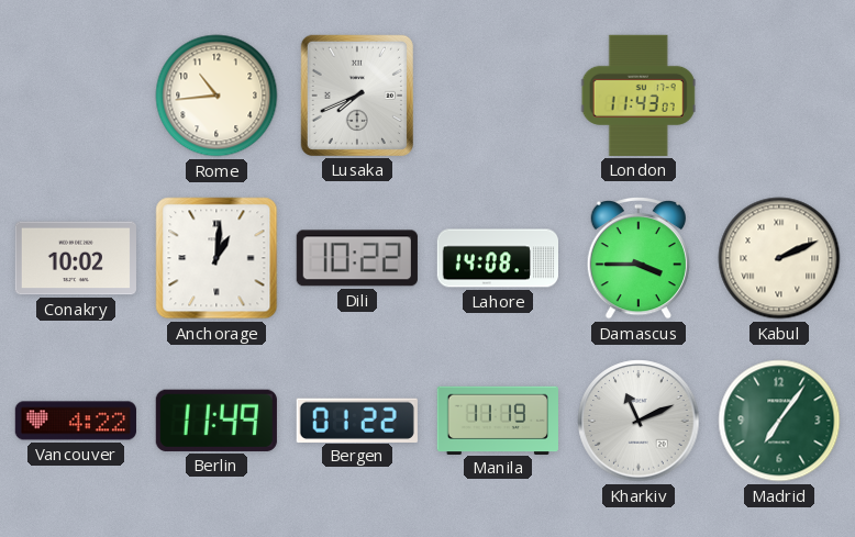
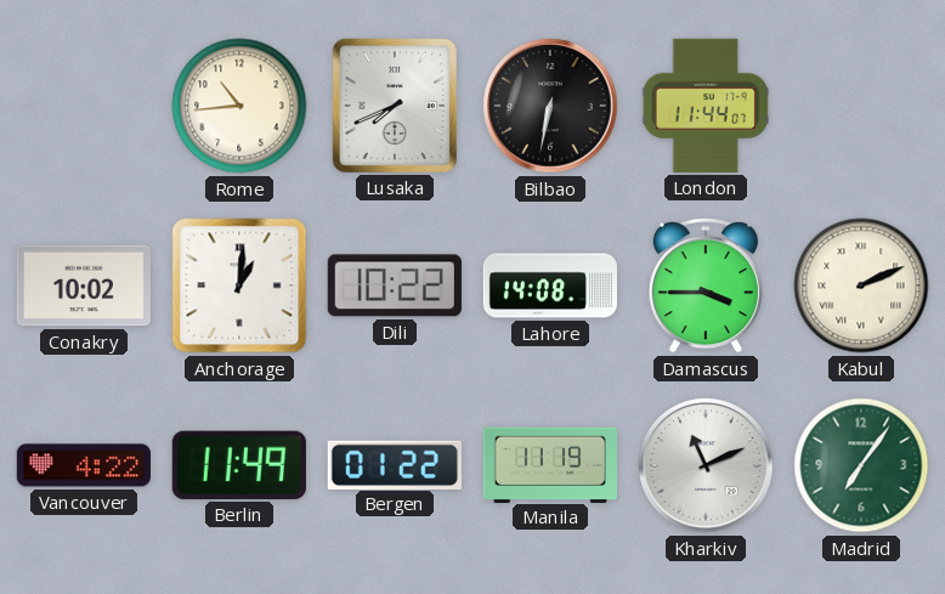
Bilbao: none -> 6:32
London: 11:43 -> 11:44
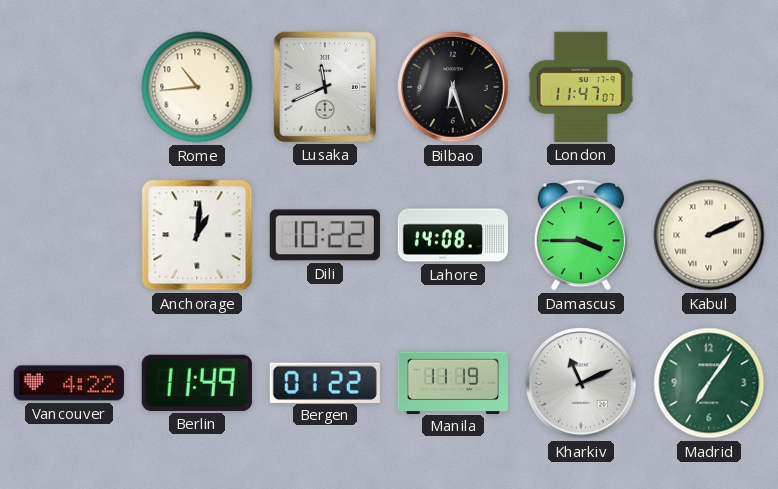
Lusaka: 7:41 -> 11:41
Bilbao: 6:32 -> 6:27
London: 11:44 -> 11:47
Conakry: 10:02 -> none
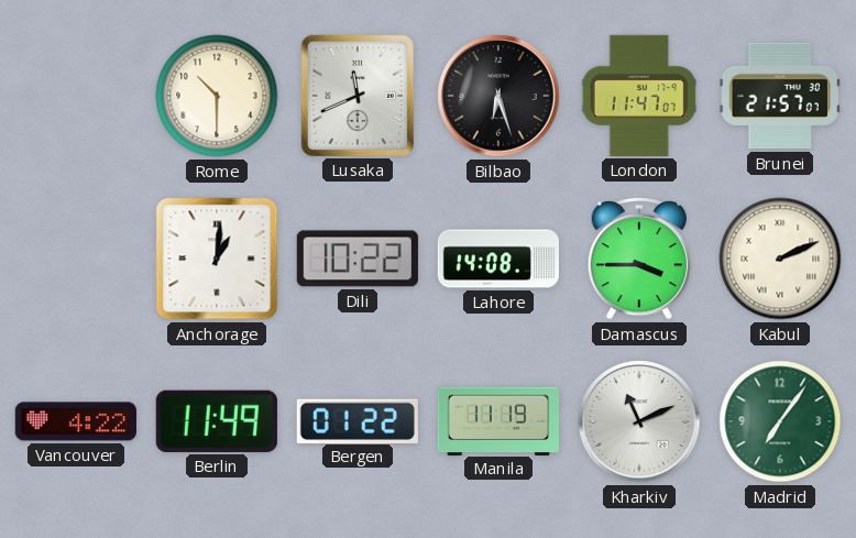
Rome: 10:44 -> 10:30
Brunei: none -> 21:57
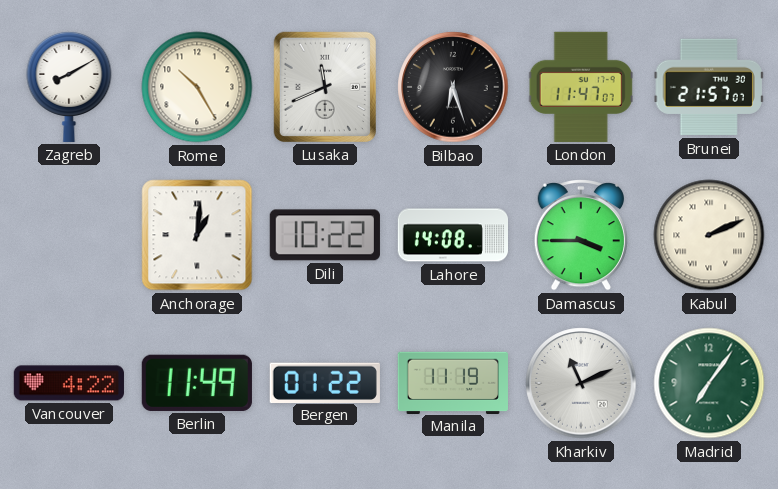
Zagreb: none -> 8:10
Rome: 10:30 -> 10:25
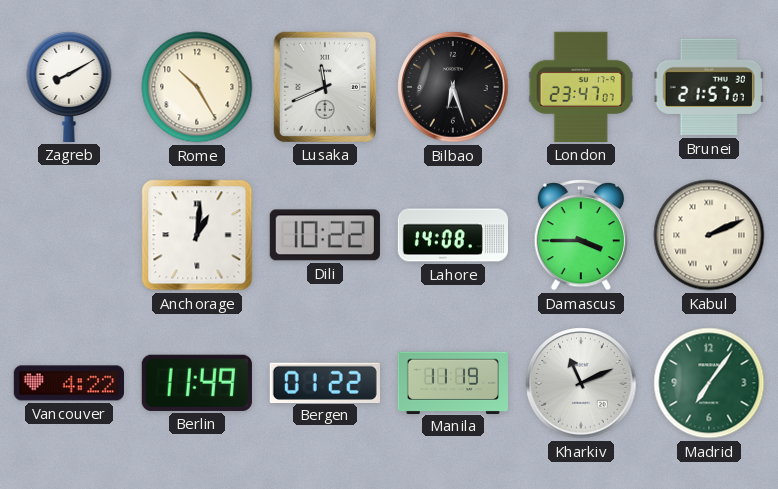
London: 11:47 -> 23:47
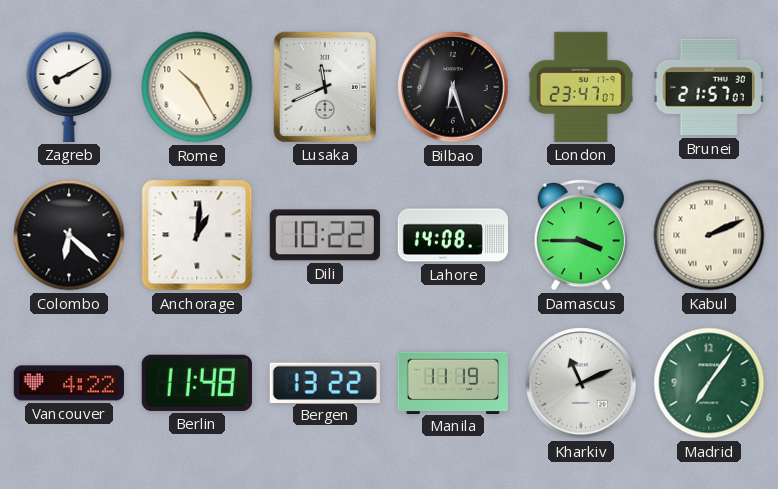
Colombo: none -> 6:22
Berlin: 11:49 -> 11:48
Bergen: 01:22 -> 13:22
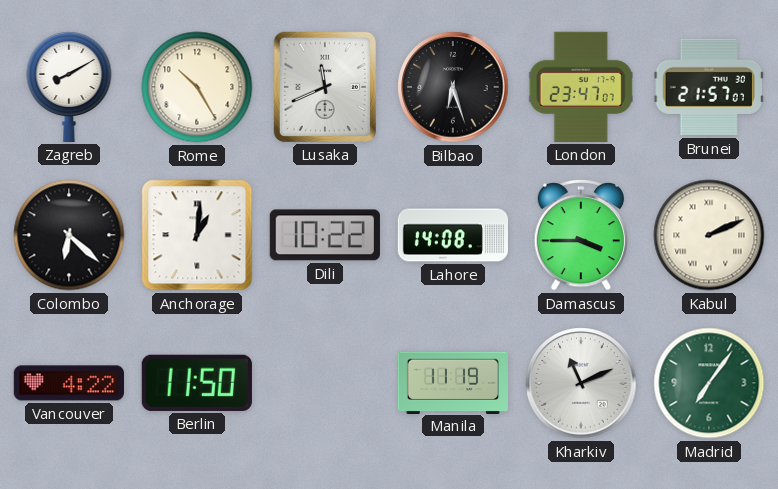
Berlin: 11:48 -> 11:50
Bergen: 13:22 -> none
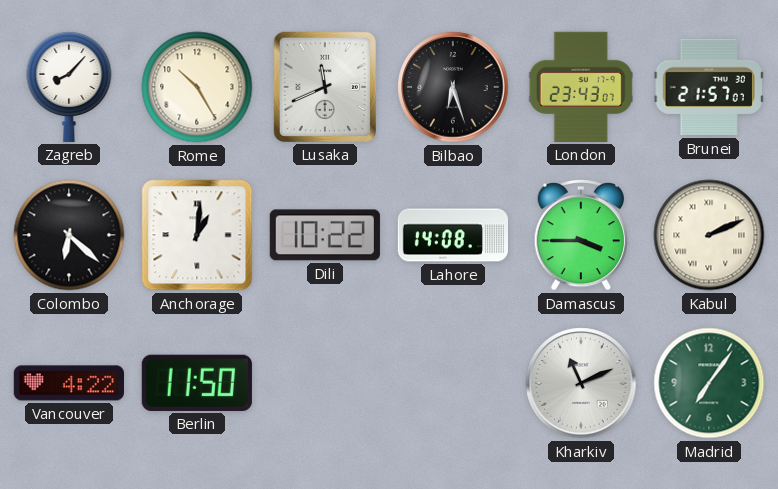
Zagreb: 8:10 -> 8:07
London: 23:47 -> 23:43
Manila: 11:19 -> none
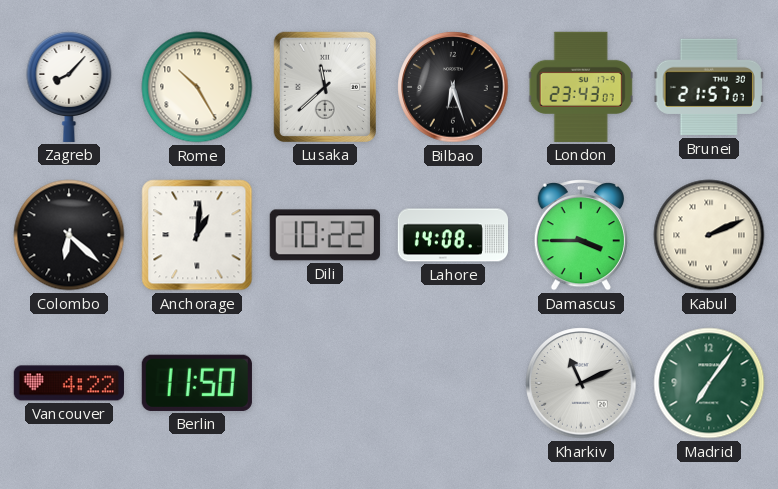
Lusaka: 11:41 -> 11:38
